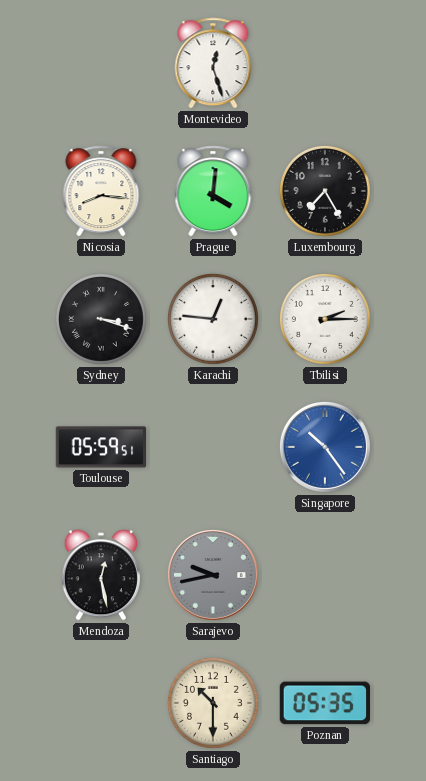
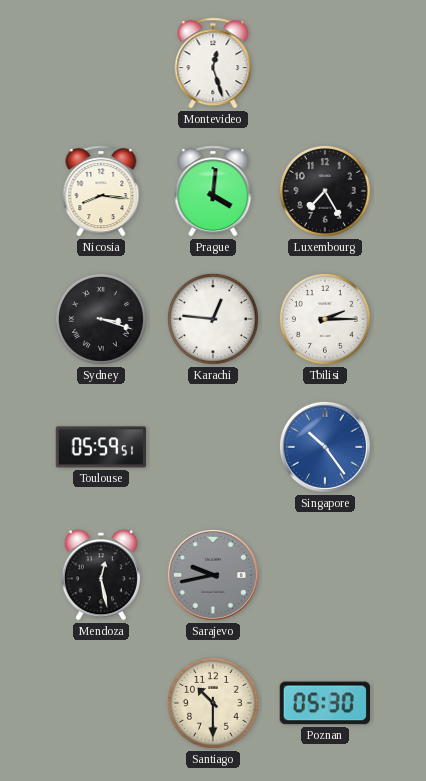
Poznan: 05:35 -> 05:30
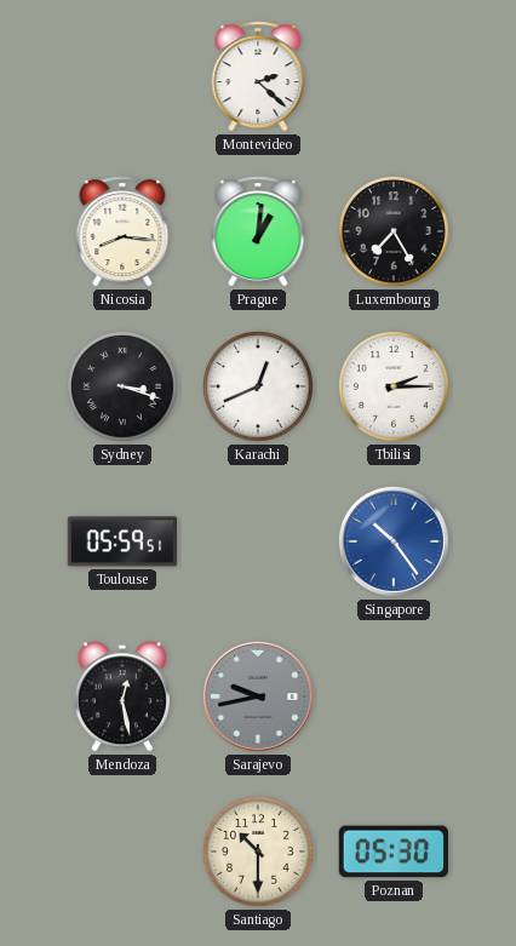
Montevideo: 12:27 -> 2:22
Prague: 4:01 -> 1:01
Karachi: 12:46 -> 12:41
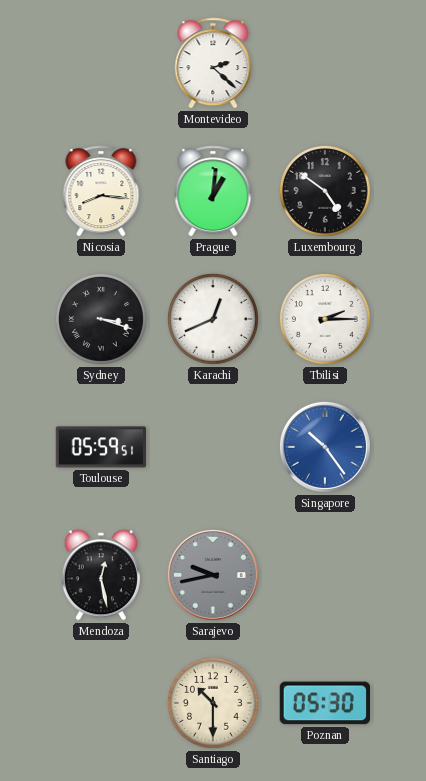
Luxembourg: 7:25 -> 4:51
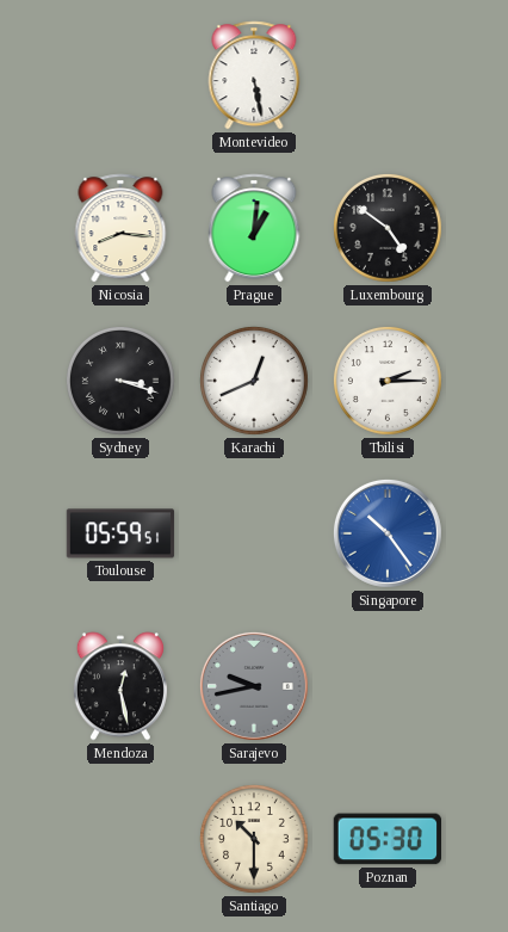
Montevideo: 2:22 -> 5:28
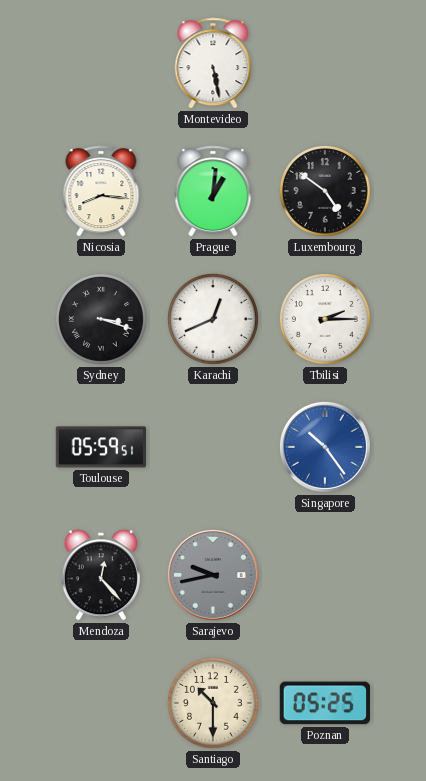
Mendoza: 12:28 -> 12:23
Poznan: 05:30 -> 05:25
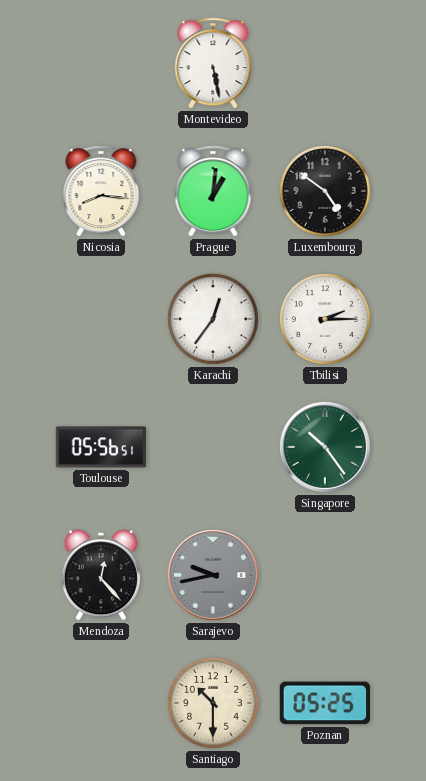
Sydney: 3:18 -> none
Karachi: 12:41 -> 12:36
Toulouse: 05:59 -> 05:56
Singapore dial: blue -> green
